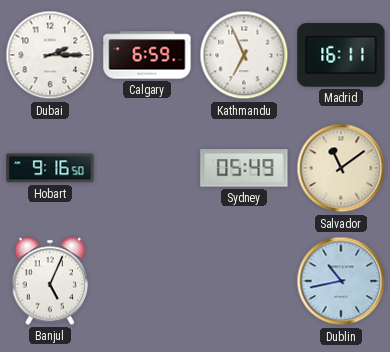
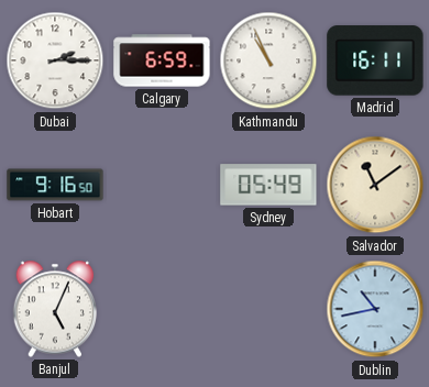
Kathmandu: 6:56 -> 10:56
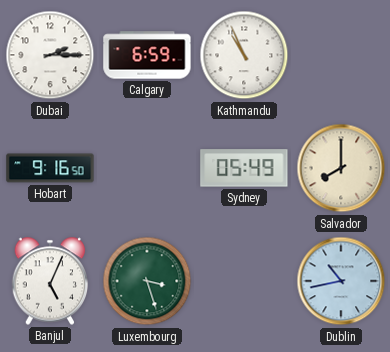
Madrid: 16:11 -> none
Salvador: 11:09 -> 8:00
Luxembourg: none -> 3:27
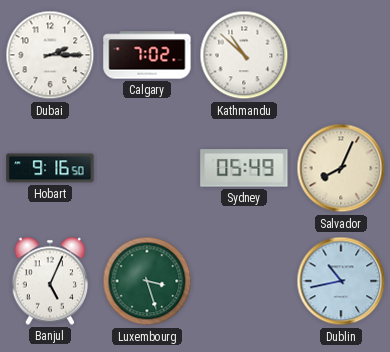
Calgary: 6:59 -> 7:02
Kathmandu: 10:56 -> 10:52
Salvador: 8:00 -> 8:04
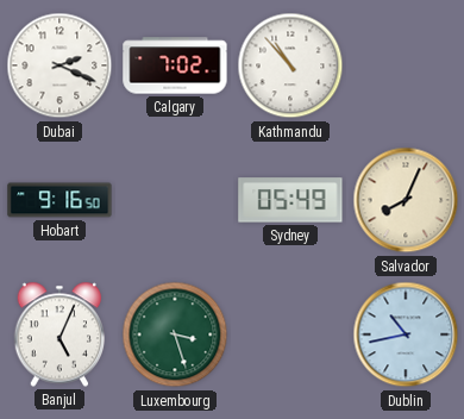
Dubai: 2:15 -> 2:19
Kathmandu: 10:52 -> 10:53
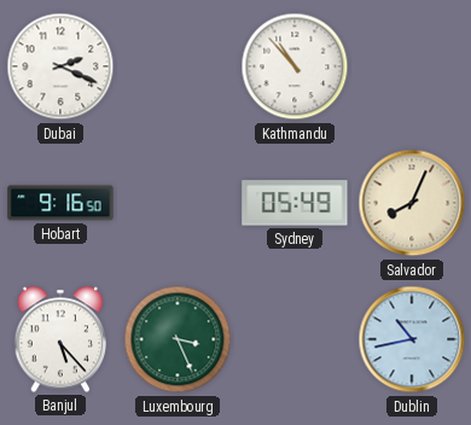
Calgary: 7:02 -> none
Banjul: 5:04 -> 5:23
Luxembourg: 3:27 -> 3:26
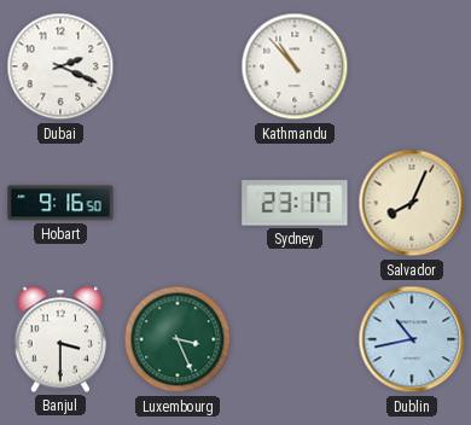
Sydney: 05:49 -> 23:17
Banjul: 5:23 -> 3:30
